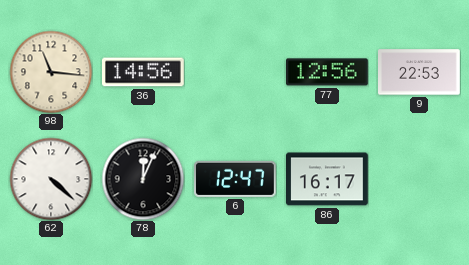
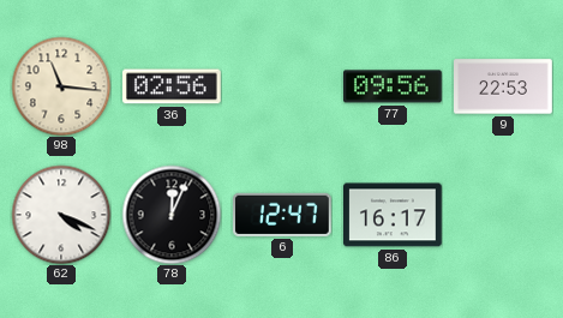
36: 14:56 -> 02:56
77: 12:56 -> 09:56
62: 4:22 -> 4:19
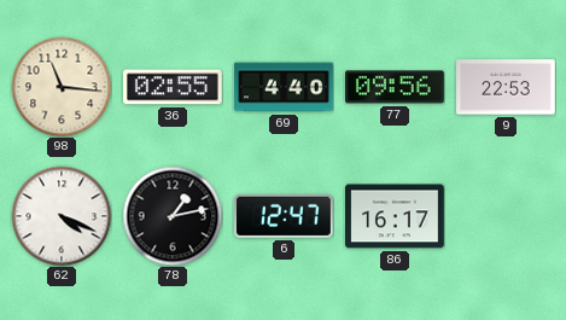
36: 02:56 -> 02:55
69: none -> 4:40
78: 12:04 -> 1:13
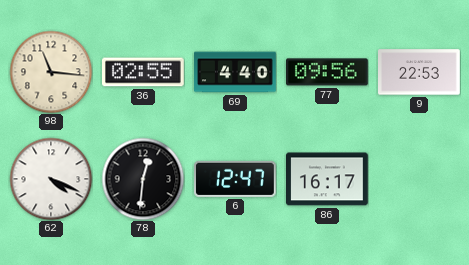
78: 1:13 -> 12:31
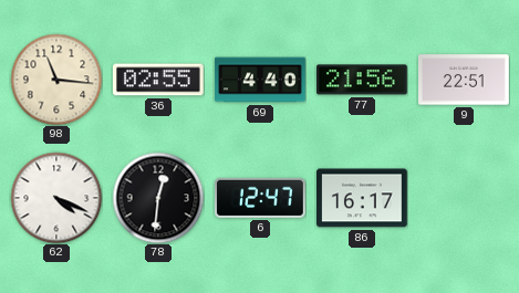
77: 09:56 -> 21:56
9: 22:53 -> 22:51
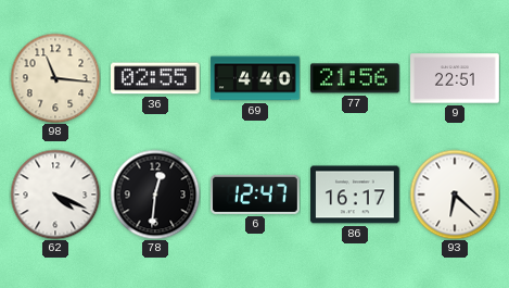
93: none -> 6:22
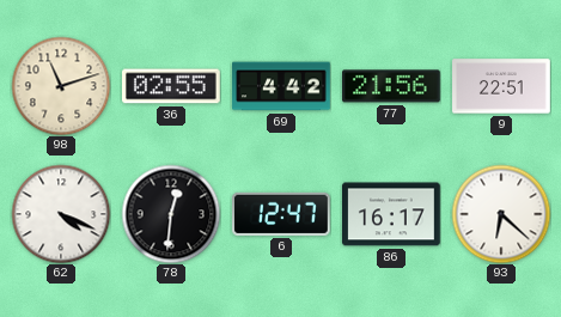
98: 11:16 -> 11:12
69: 4:40 -> 4:42
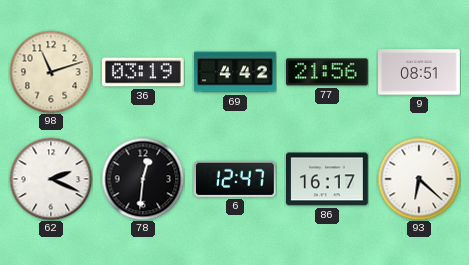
36: 02:55 -> 03:19
9: 22:51 -> 08:51
62: 4:19 -> 2:19
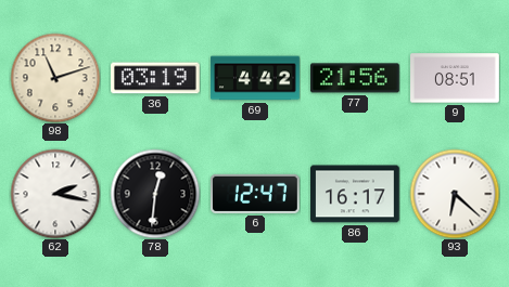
62: 2:19 -> 2:17
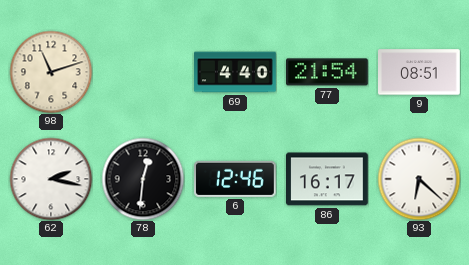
36: 03:19 -> none
69: 4:42 -> 4:40
77: 21:56 -> 21:54
6: 12:47 -> 12:46
